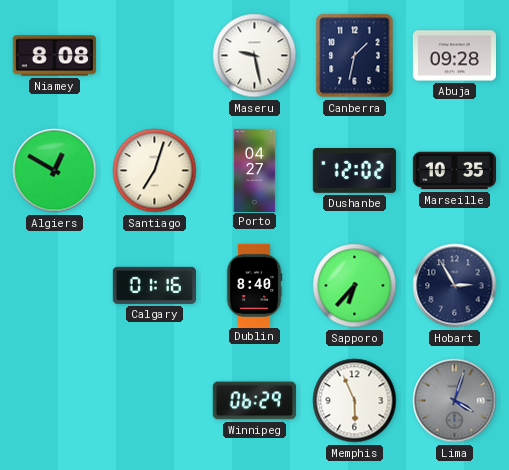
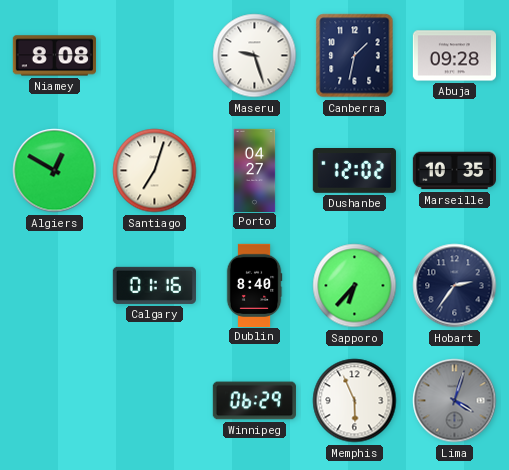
Maseru: 9:28 -> 9:27
Hobart: 2:55 -> 2:36
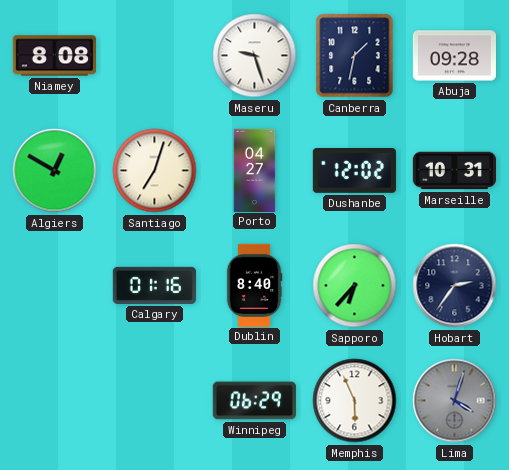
Marseille: 10:35 -> 10:31
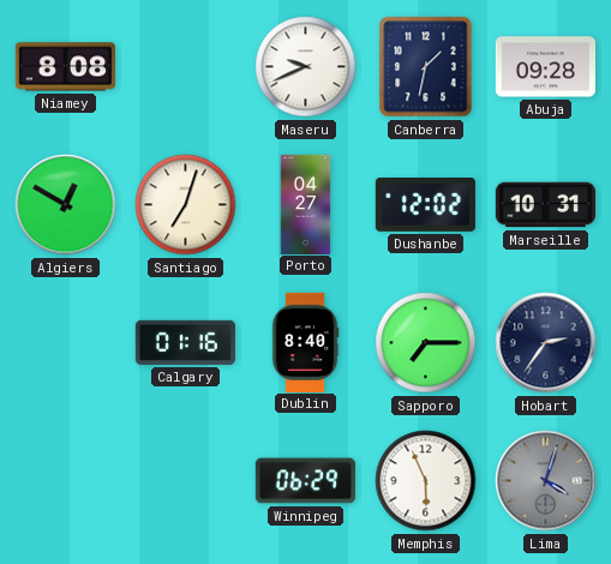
Maseru: 9:27 -> 9:41
Sapporo: 6:37 -> 7:15
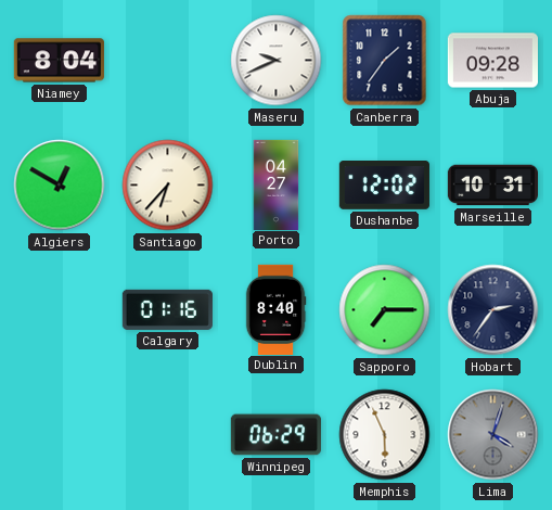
Niamey: 8:08 -> 8:04
Canberra: 1:32 -> 1:36
Santiago: 7:03 -> 6:37
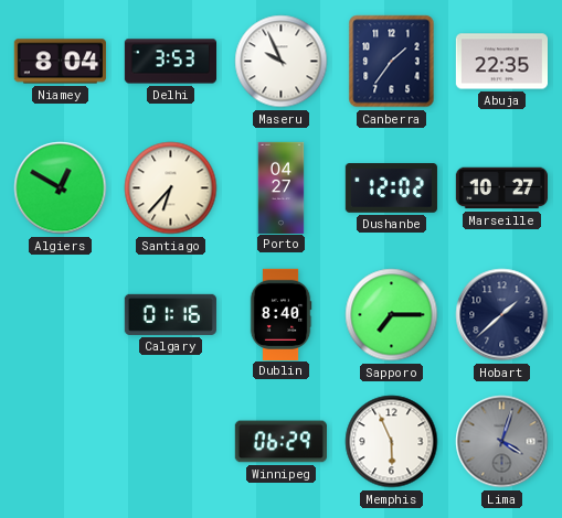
Delhi: none -> 3:53
Maseru: 9:41 -> 9:56
Abuja: 09:28 -> 22:35
Marseille: 10:31 -> 10:27
Hobart: 2:36 -> 1:38
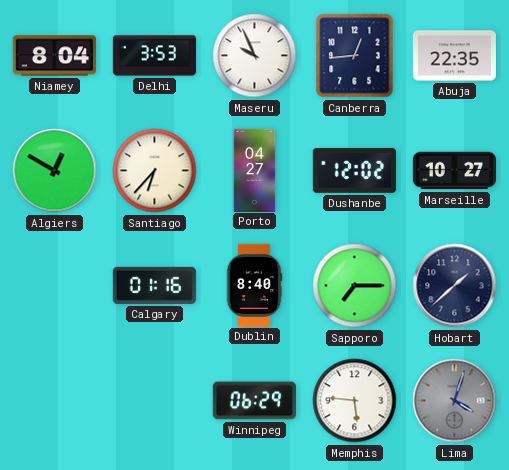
Canberra: 1:36 -> 12:44
Memphis: 5:56 -> 5:46
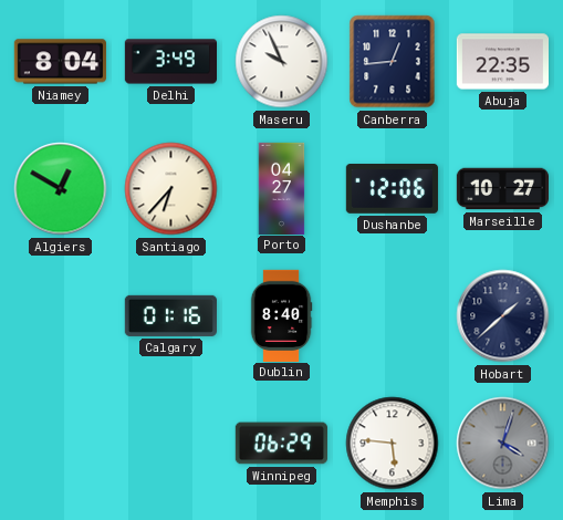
Delhi: 3:53 -> 3:49
Dushanbe: 12:02 -> 12:06
Sapporo: 7:15 -> none
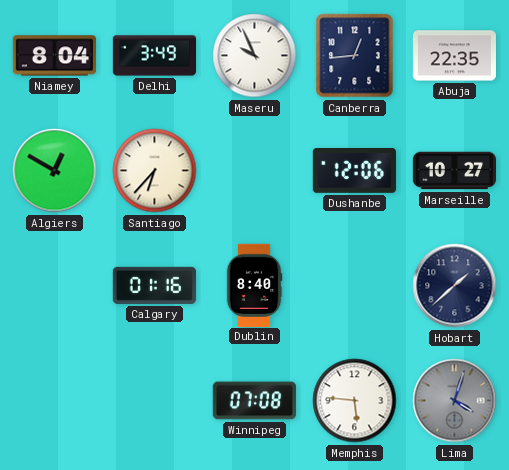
Porto: 04:27 -> none
Winnipeg: 06:29 -> 07:08
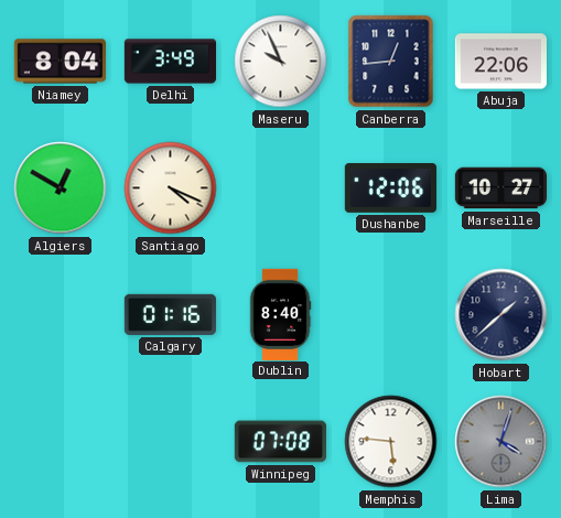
Abuja: 22:35 -> 22:06
Santiago: 6:37 -> 4:19
